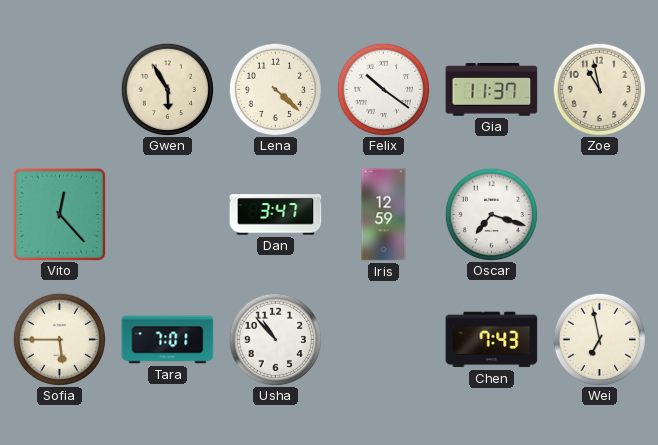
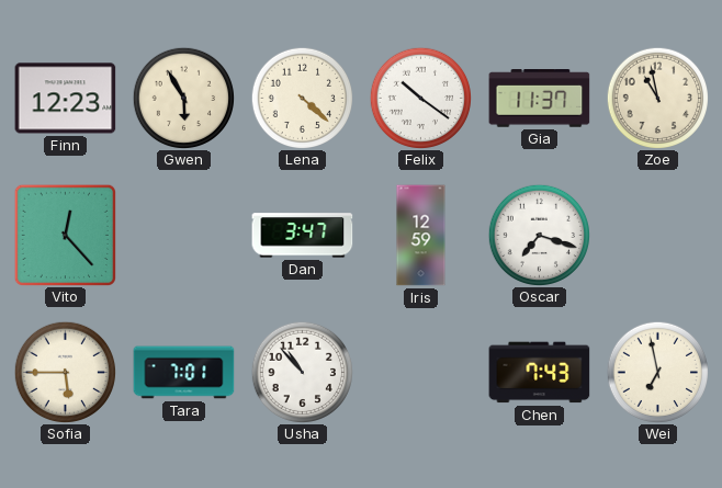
Finn: none -> 12:23
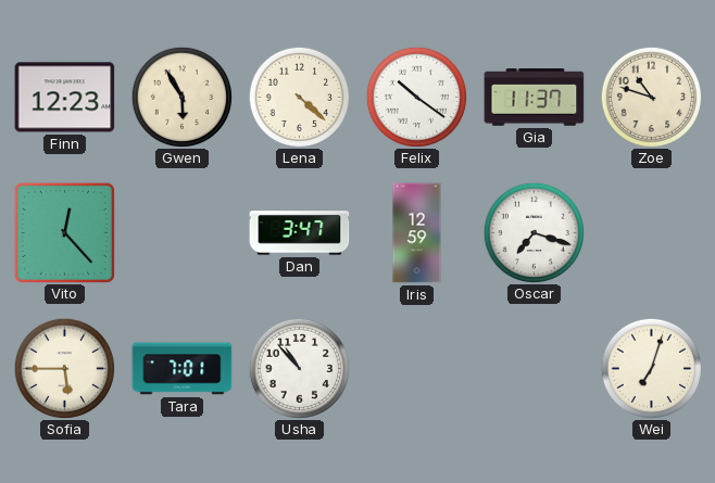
Zoe: 10:58 -> 10:48
Chen: 7:43 -> none
Wei: 6:58 -> 7:03
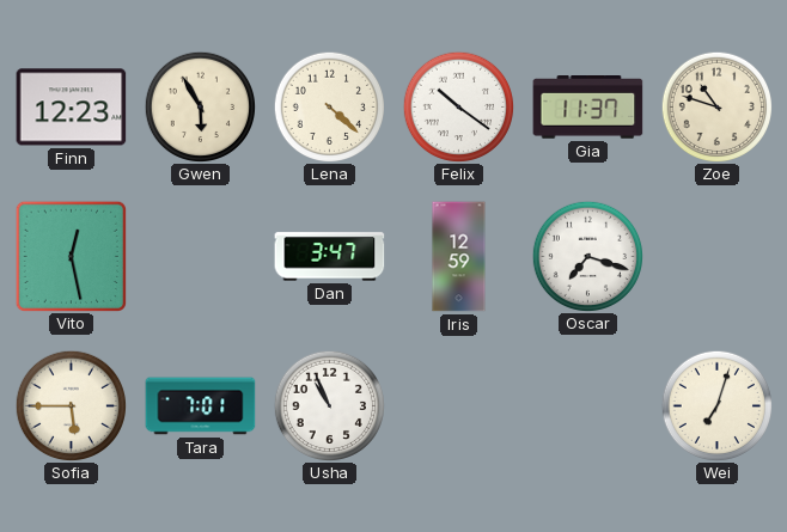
Vito: 12:23 -> 12:28
Usha: 10:53 -> 10:56
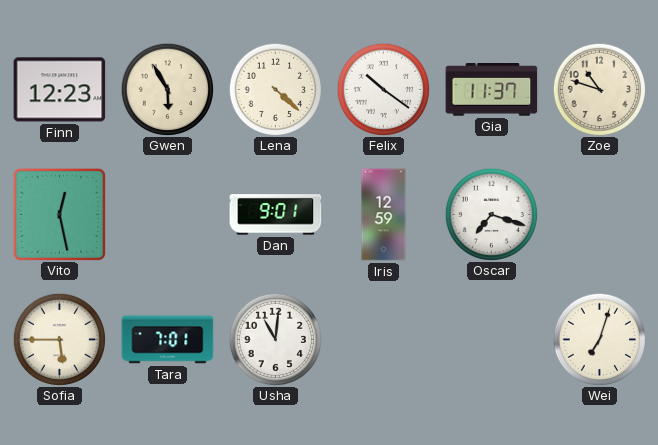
Dan: 3:47 -> 9:01
Usha: 10:56 -> 11:01
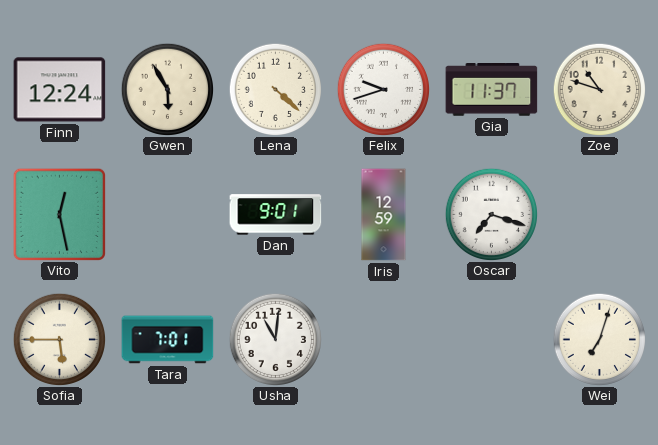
Finn: 12:23 -> 12:24
Felix: 10:21 -> 9:42
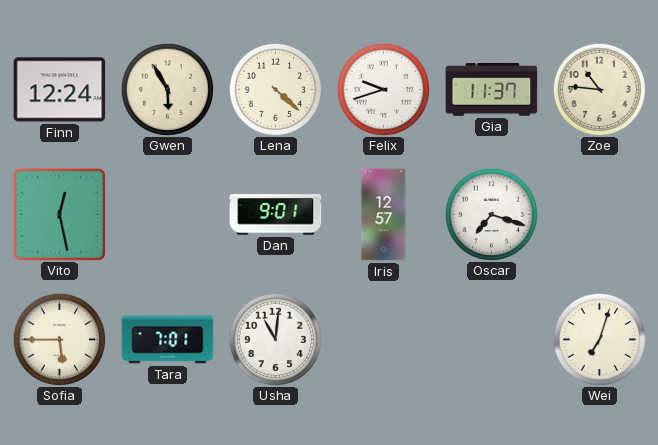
Zoe: 10:48 -> 10:46
Iris: 12:59 -> 12:57
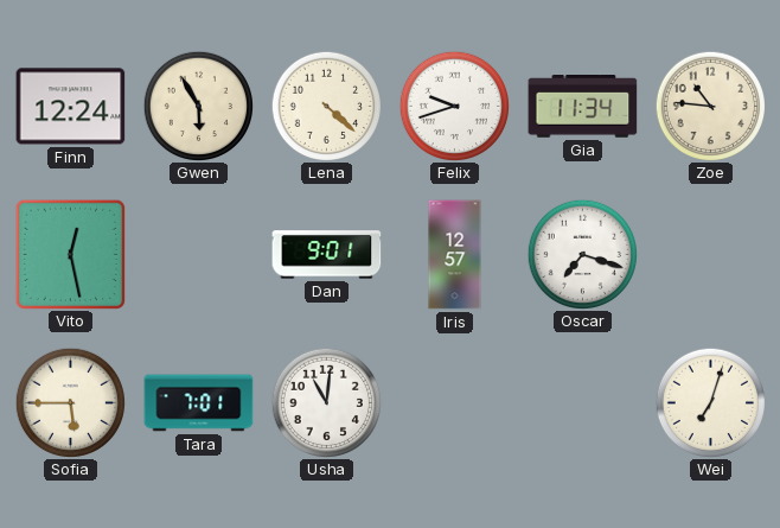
Gia: 11:37 -> 11:34
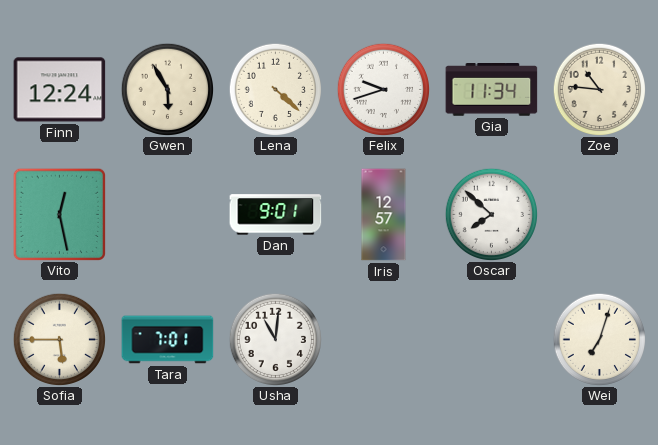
Oscar: 7:18 -> 7:52
